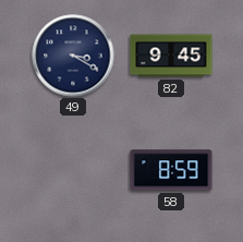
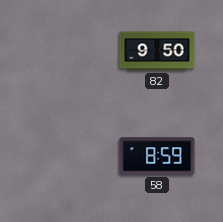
49: 3:20 -> none
82: 9:45 -> 9:50
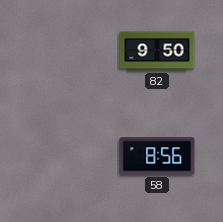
58: 8:59 -> 8:56
